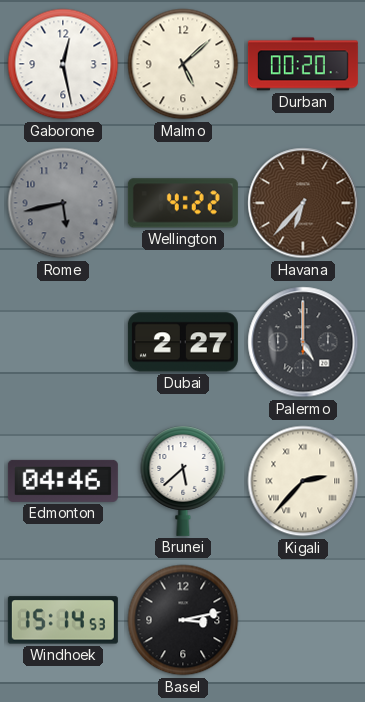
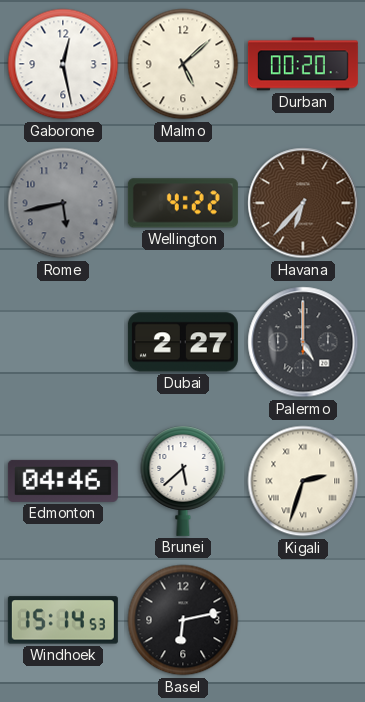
Kigali: 2:37 -> 2:33
Basel: 3:13 -> 6:13
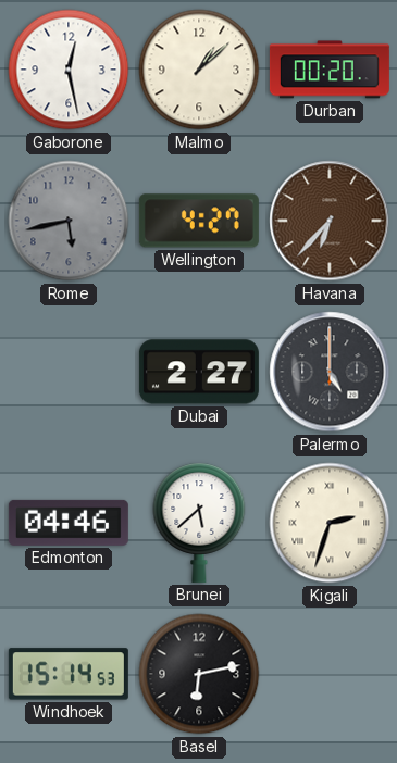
Malmo: 5:08 -> 1:08
Wellington: 4:22 -> 4:27
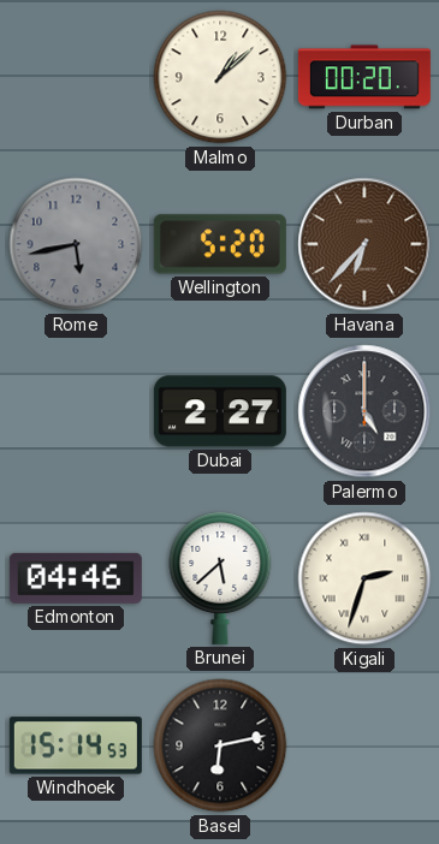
Gaborone: 12:28 -> none
Wellington: 4:27 -> 5:20
